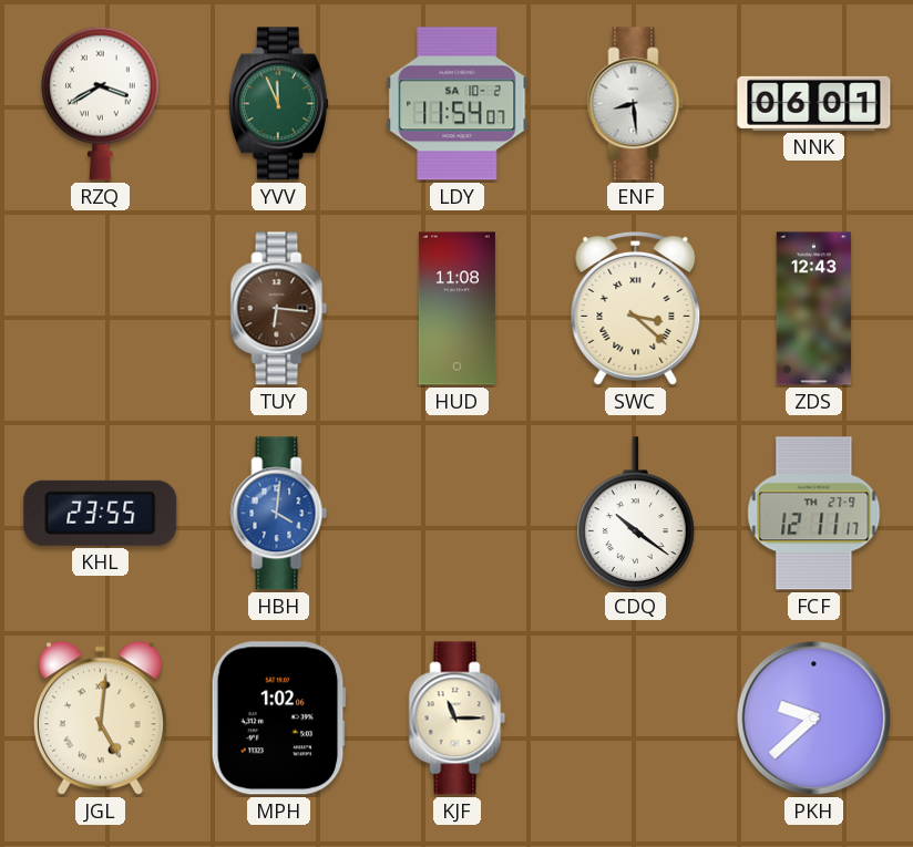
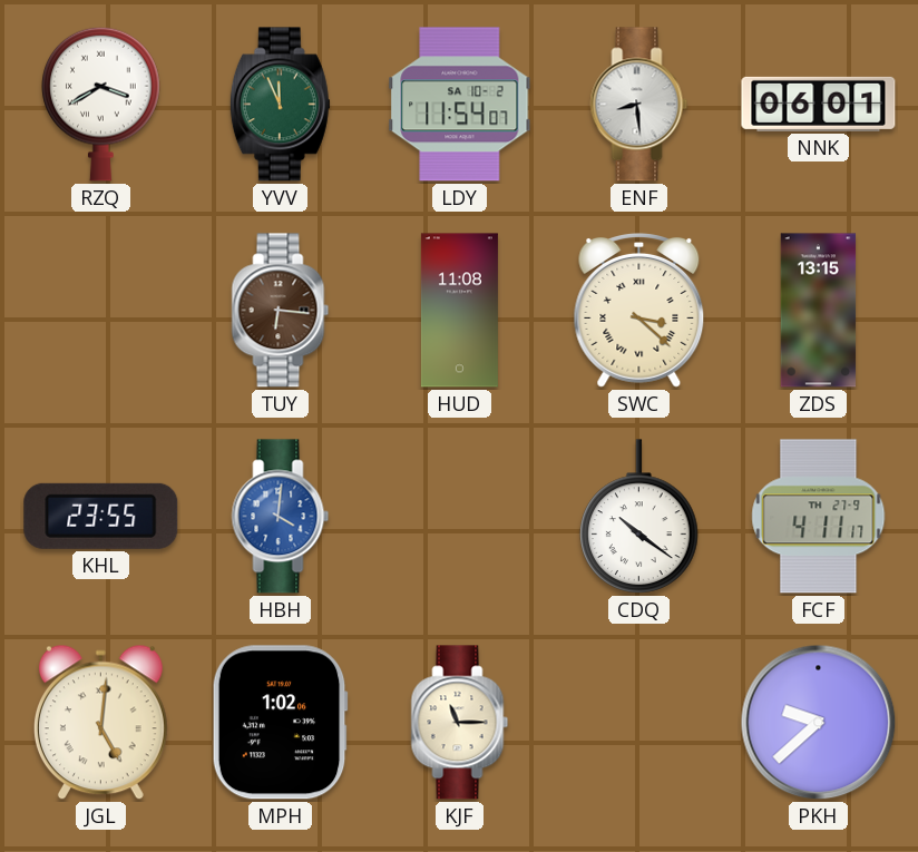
ZDS: 12:43 -> 13:15
FCF: 12:11 -> 4:11
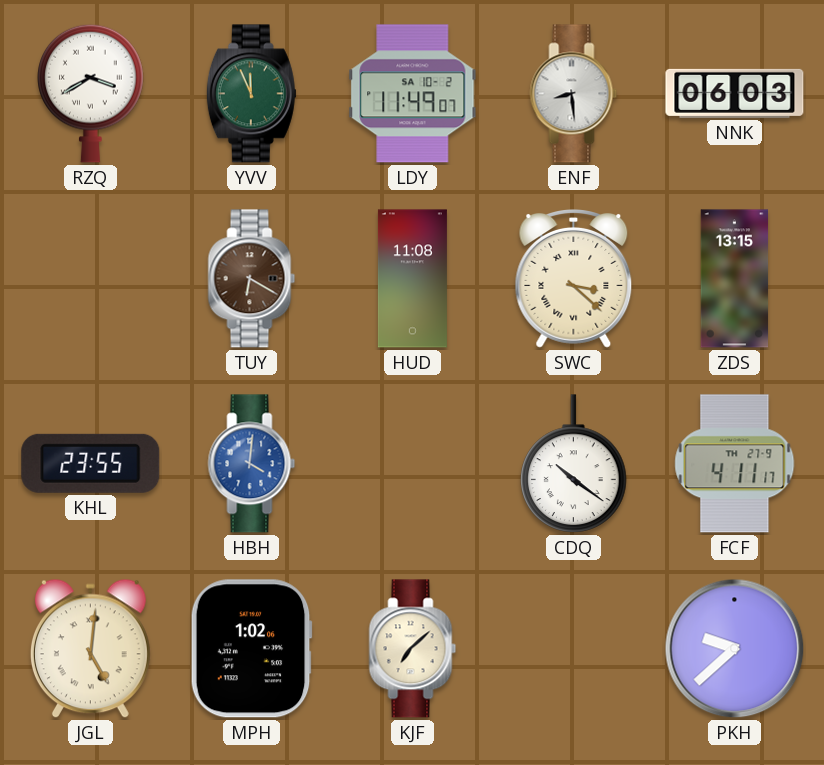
LDY: 11:54 -> 11:49
NNK: 06:01 -> 06:03
TUY: 6:16 -> 6:20
KJF: 11:15 -> 7:08
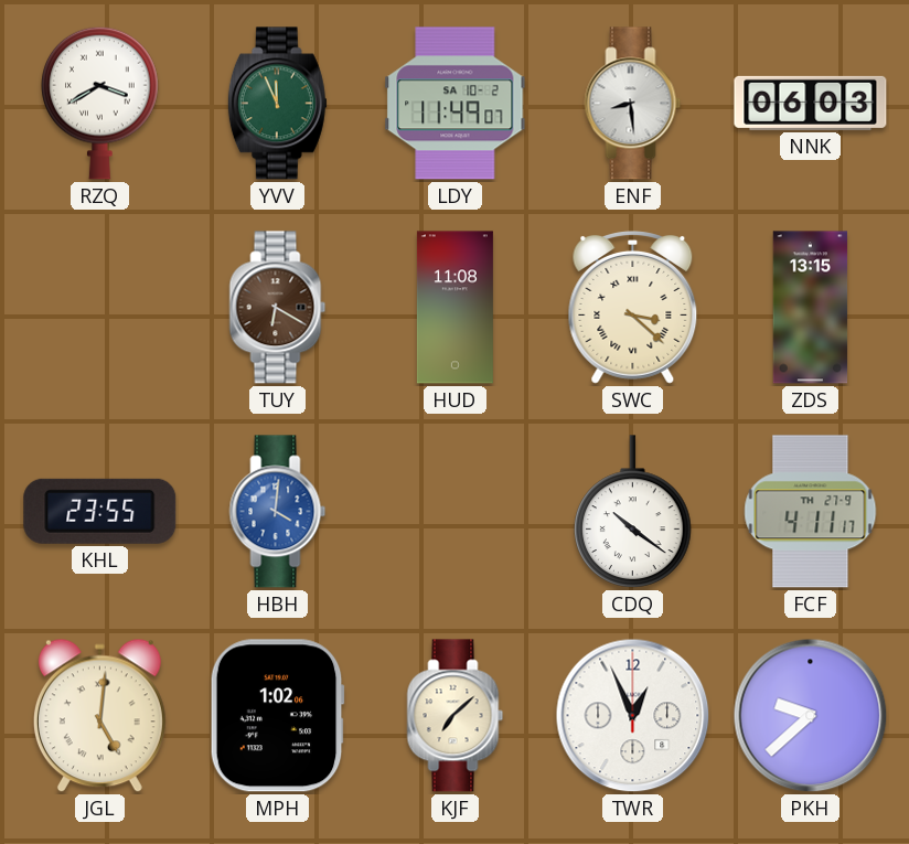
TWR: none -> 12:56
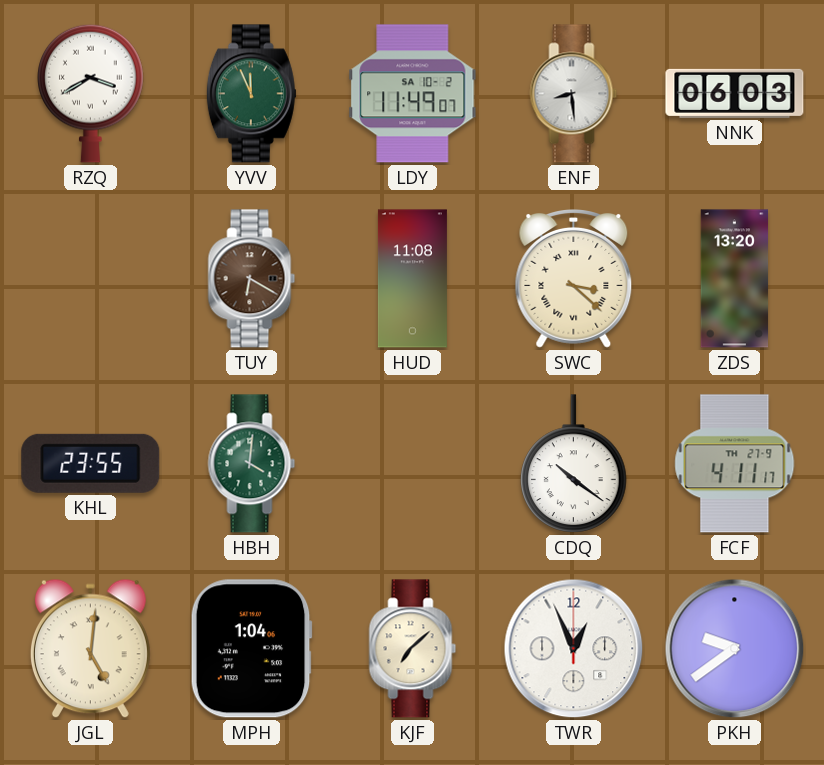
ZDS: 13:15 -> 13:20
HBH dial: blue -> green
MPH: 1:02 -> 1:04
PKH: 9:38 -> 9:39
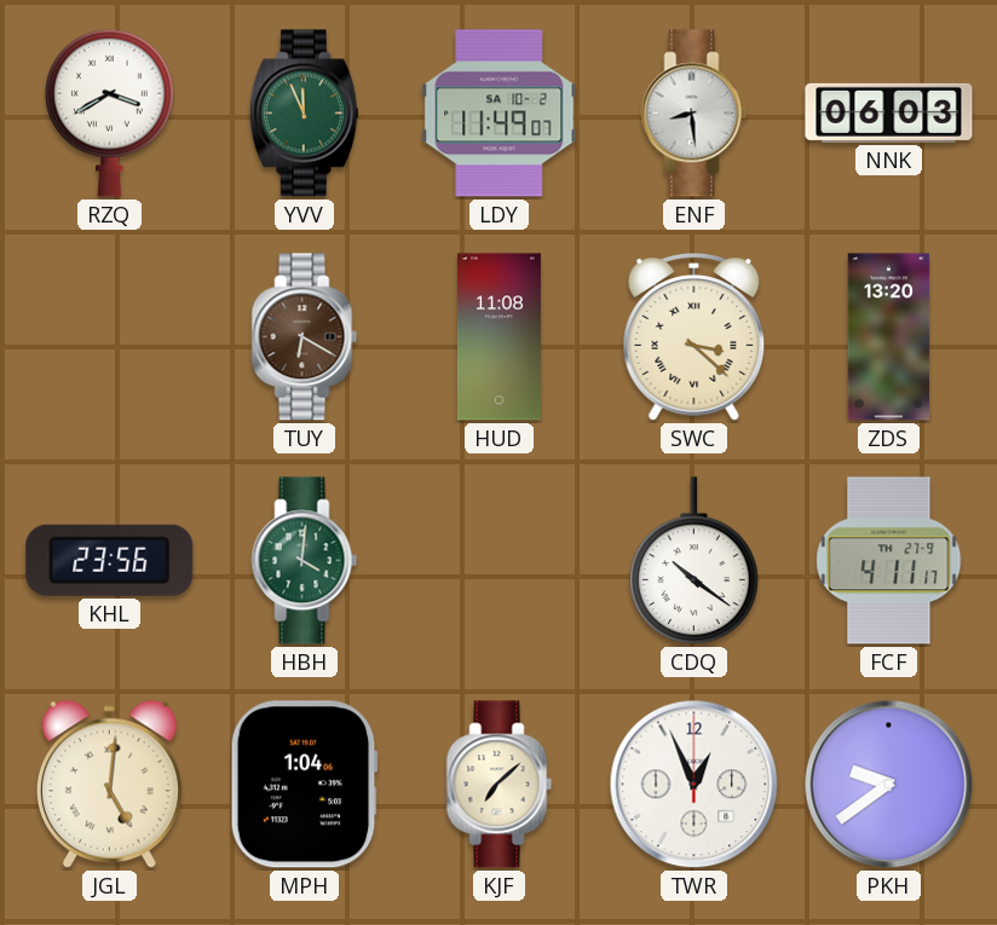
KHL: 23:55 -> 23:56
